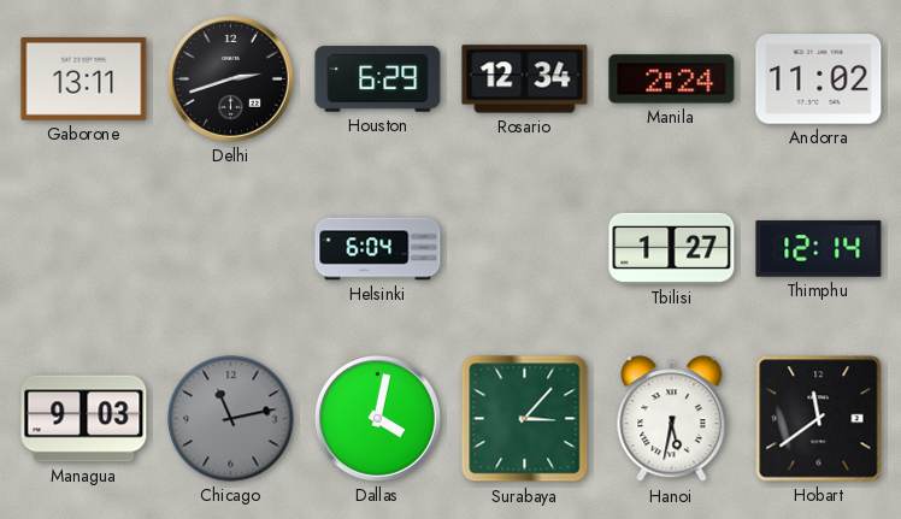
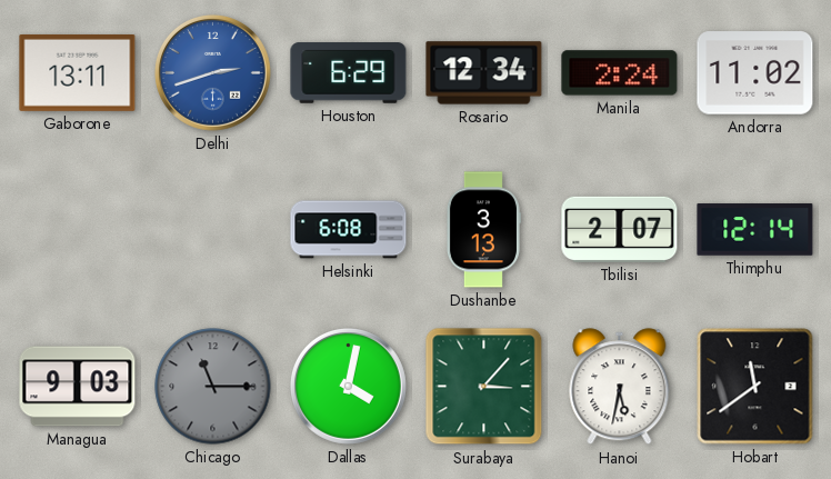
Delhi dial: black -> blue
Helsinki: 6:04 -> 6:08
Dushanbe: none -> 3:13
Tbilisi: 1:27 -> 2:07
Chicago: 11:13 -> 11:15
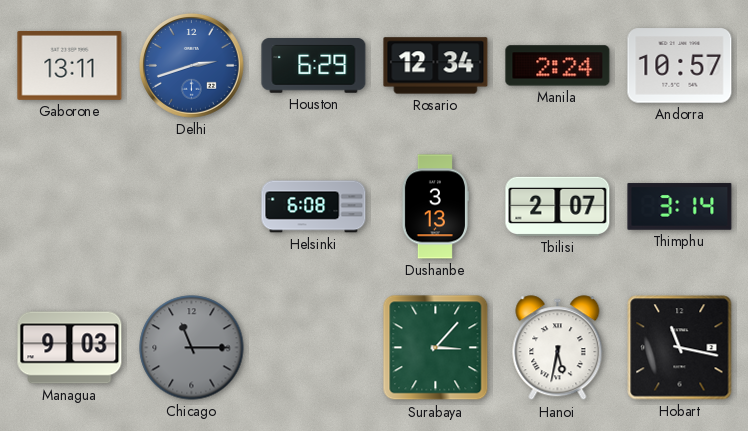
Andorra: 11:02 -> 10:57
Thimphu: 12:14 -> 3:14
Dallas: 4:02 -> none
Hobart: 11:39 -> 11:17
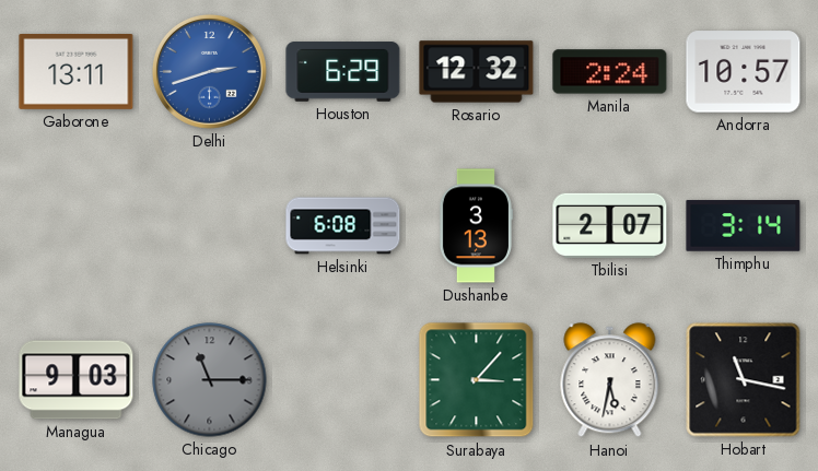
Rosario: 12:34 -> 12:32
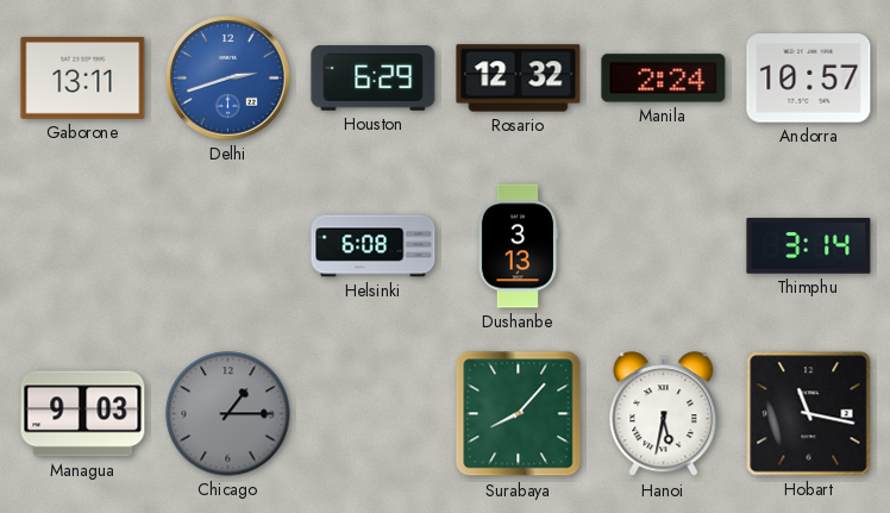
Tbilisi: 2:07 -> none
Chicago: 11:15 -> 1:15
Surabaya: 3:07 -> 8:07
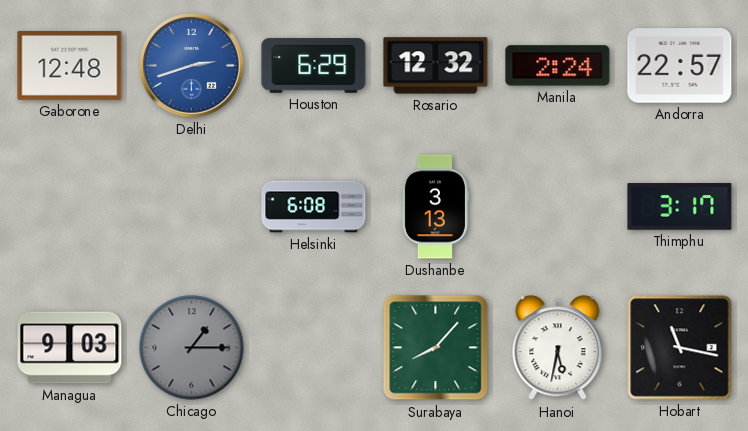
Gaborone: 13:11 -> 12:48
Andorra: 10:57 -> 22:57
Thimphu: 3:14 -> 3:17
